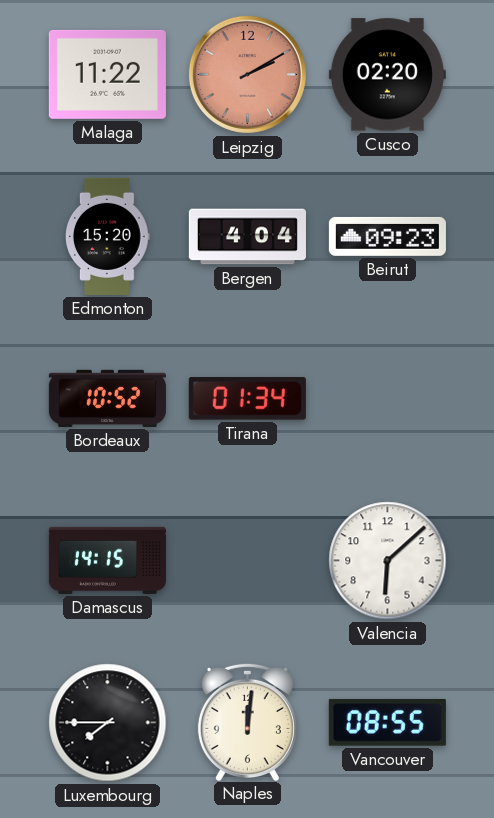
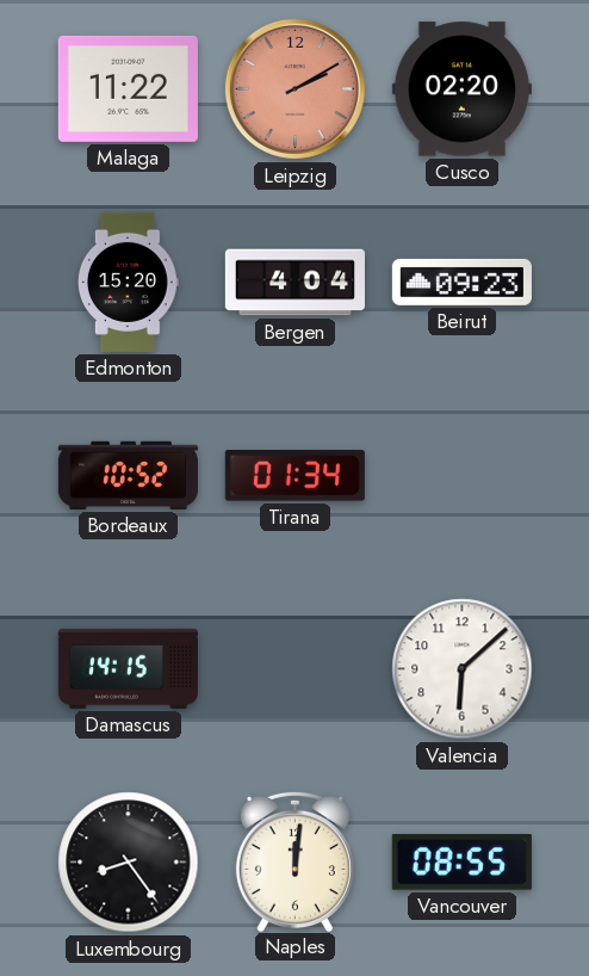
Luxembourg: 7:45 -> 8:24
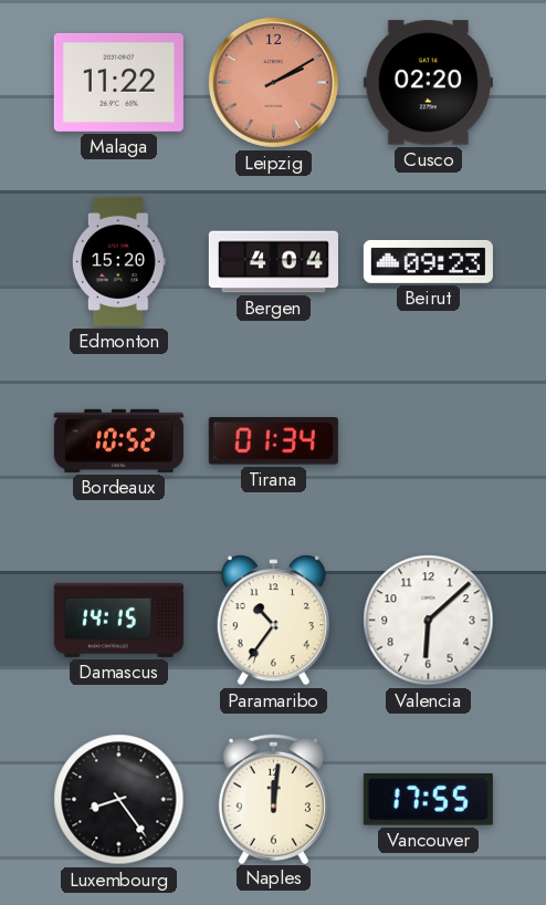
Paramaribo: none -> 10:36
Vancouver: 08:55 -> 17:55
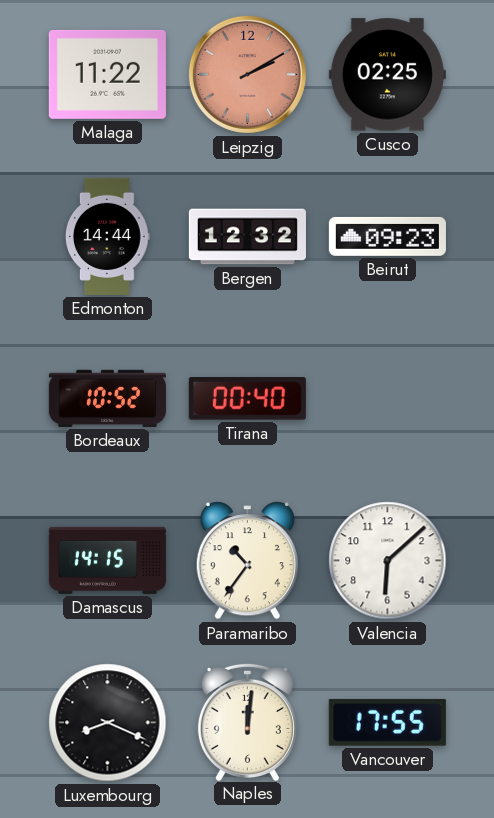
Cusco: 02:20 -> 02:25
Edmonton: 15:20 -> 14:44
Bergen: 4:04 -> 12:32
Tirana: 01:34 -> 00:40
Luxembourg: 8:24 -> 8:19
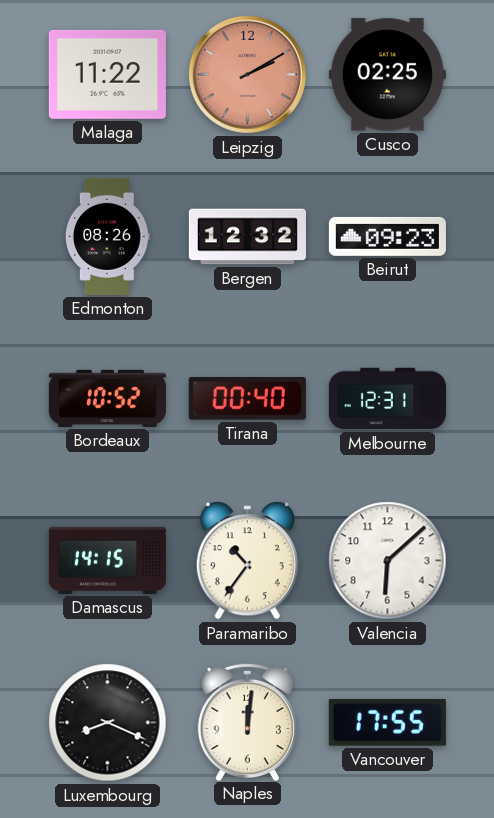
Edmonton: 14:44 -> 08:26
Melbourne: none -> 12:31
